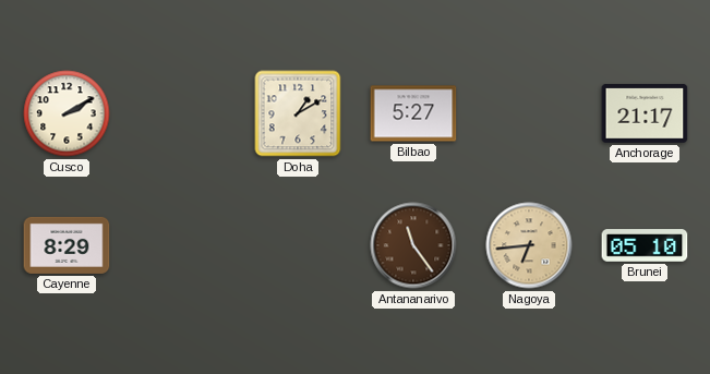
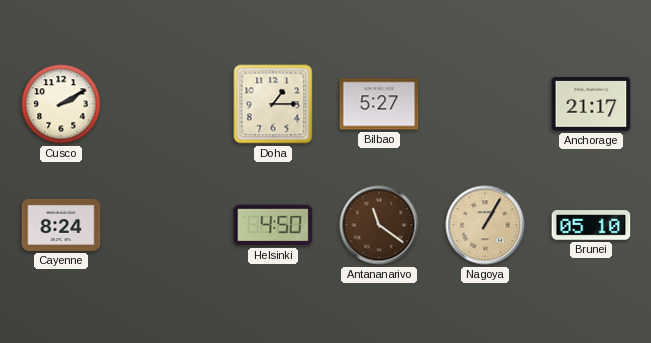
Doha: 1:10 -> 1:15
Cayenne: 8:29 -> 8:24
Helsinki: none -> 4:50
Antananarivo: 11:24 -> 11:21
Nagoya: 6:44 -> 1:05
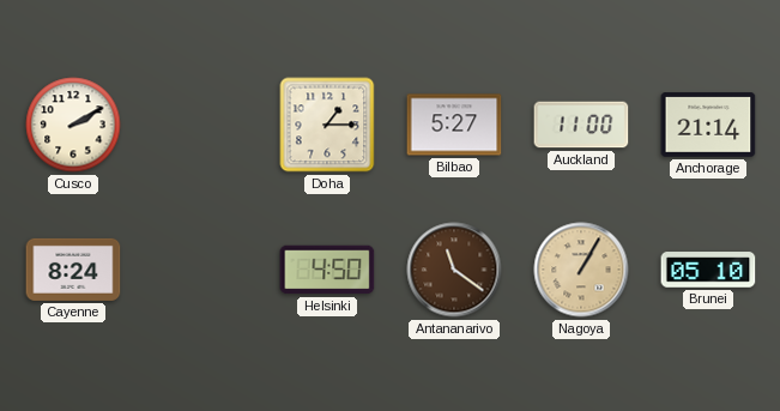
Auckland: none -> 11:00
Anchorage: 21:17 -> 21:14
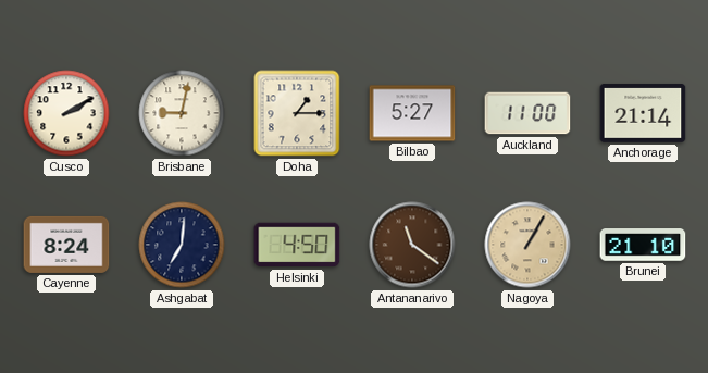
Brisbane: none -> 9:02
Ashgabat: none -> 7:01
Brunei: 05:10 -> 21:10
